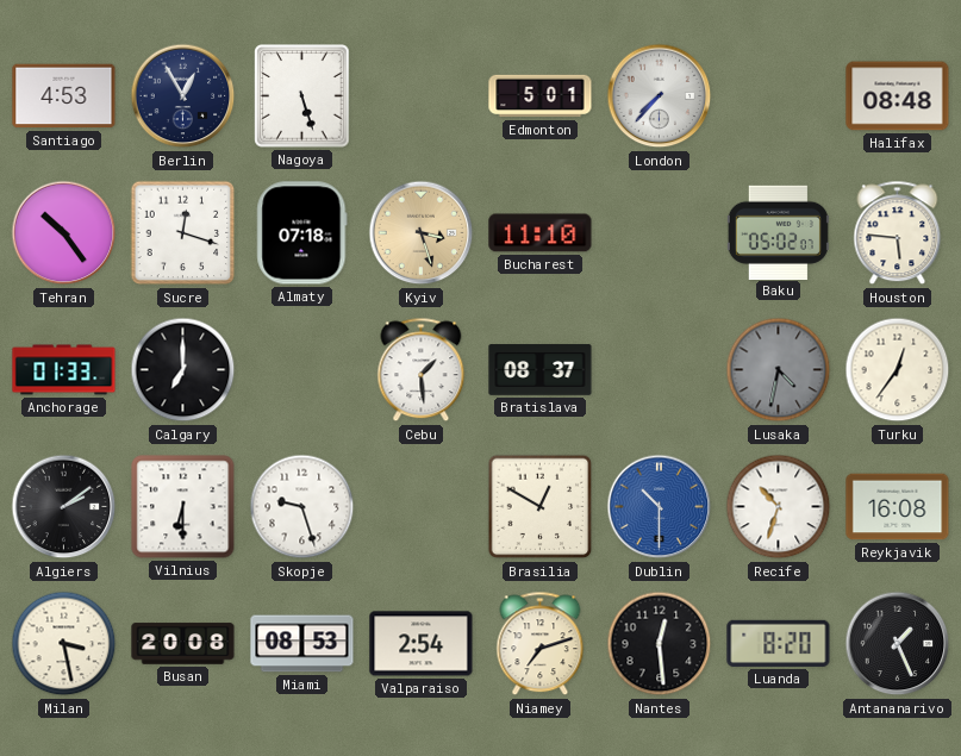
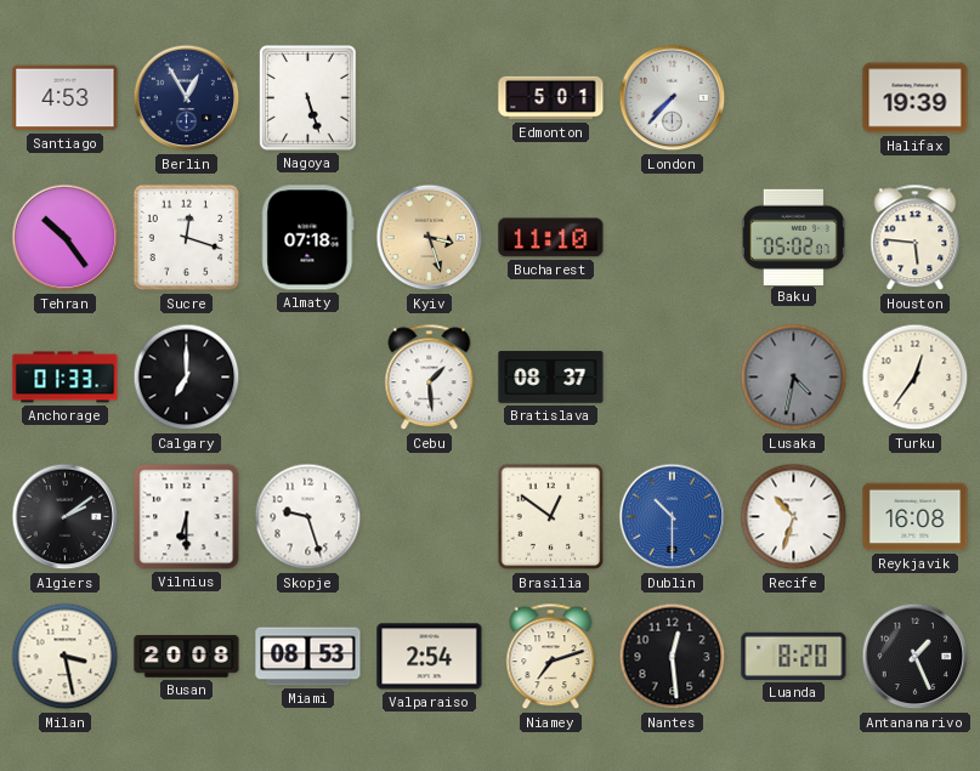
Halifax: 08:48 -> 19:39
Brasilia: 12:50 -> 12:51
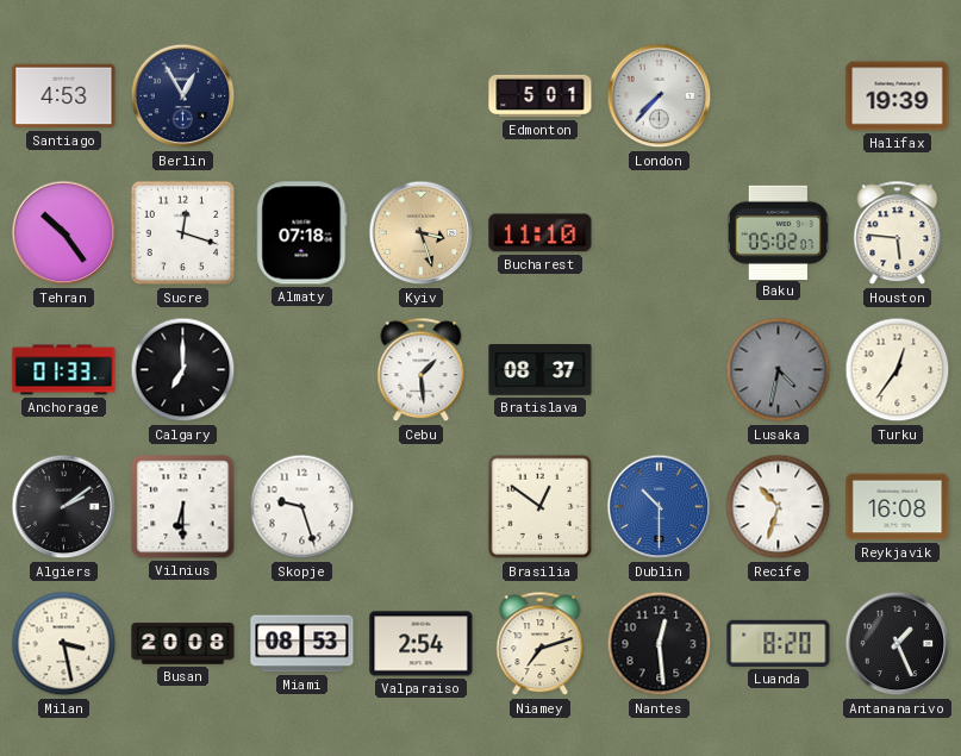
Nagoya: 5:27 -> none
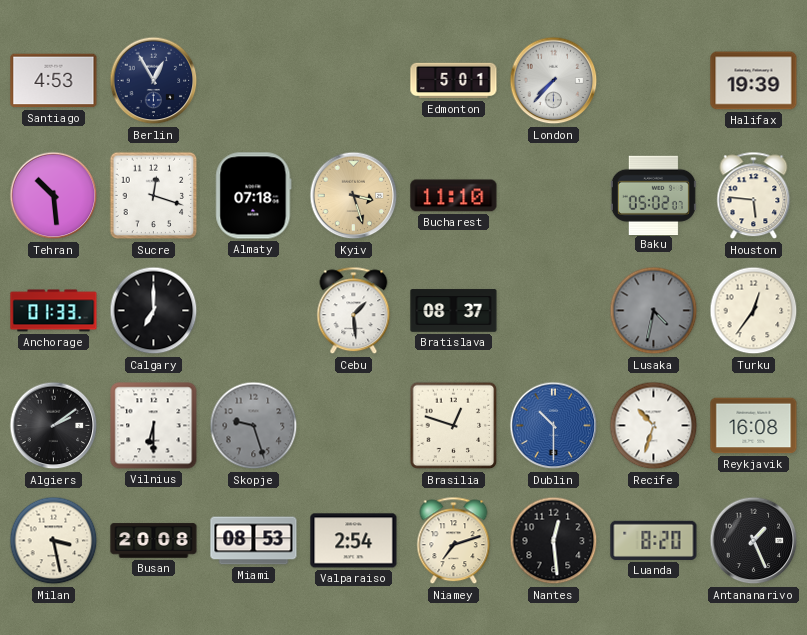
Tehran: 10:24 -> 10:29
Skopje dial: white -> grey
Brasilia: 12:51 -> 12:48
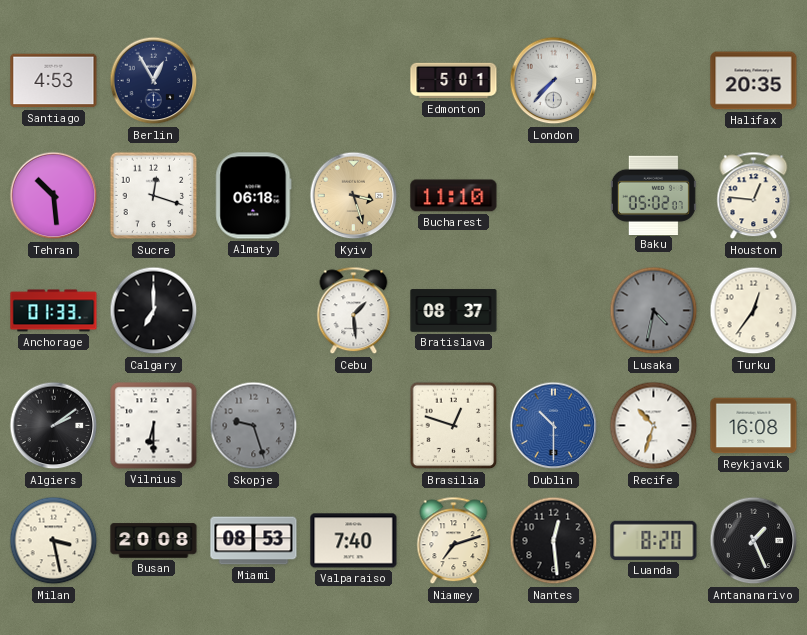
Halifax: 19:39 -> 20:35
Almaty: 07:18 -> 06:18
Houston: 5:46 -> 12:46
Valparaiso: 2:54 -> 7:40
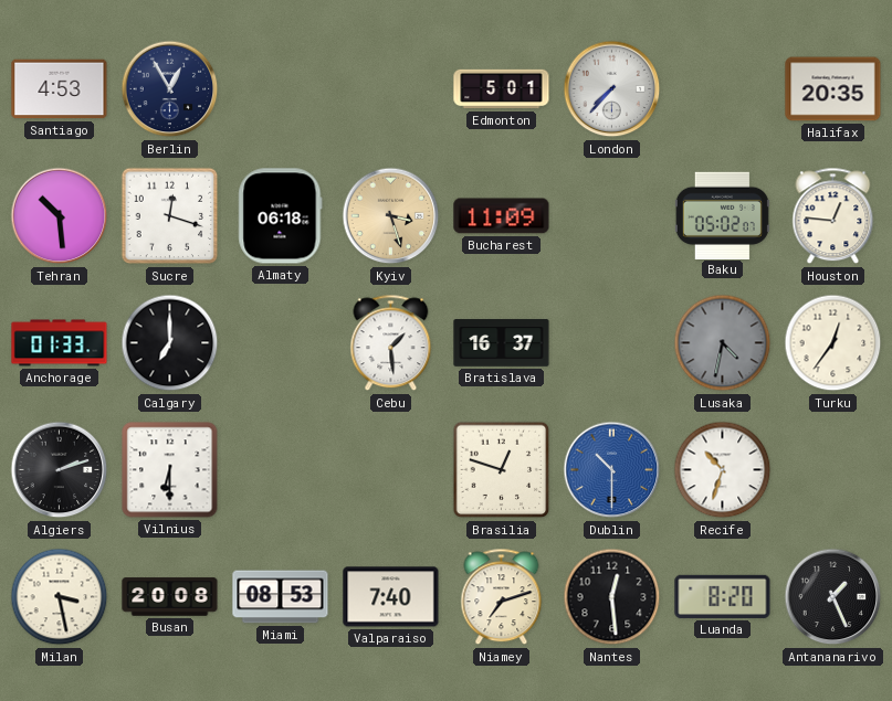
Bucharest: 11:10 -> 11:09
Bratislava: 08:37 -> 16:37
Algiers: 2:09 -> 2:12
Skopje: 9:27 -> none
Reykjavik: 16:08 -> none
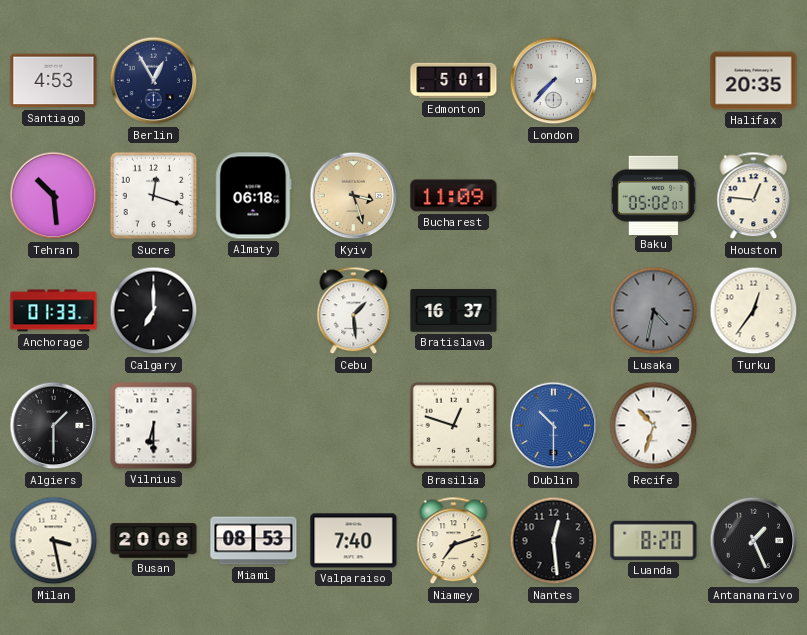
Algiers: 2:12 -> 1:30
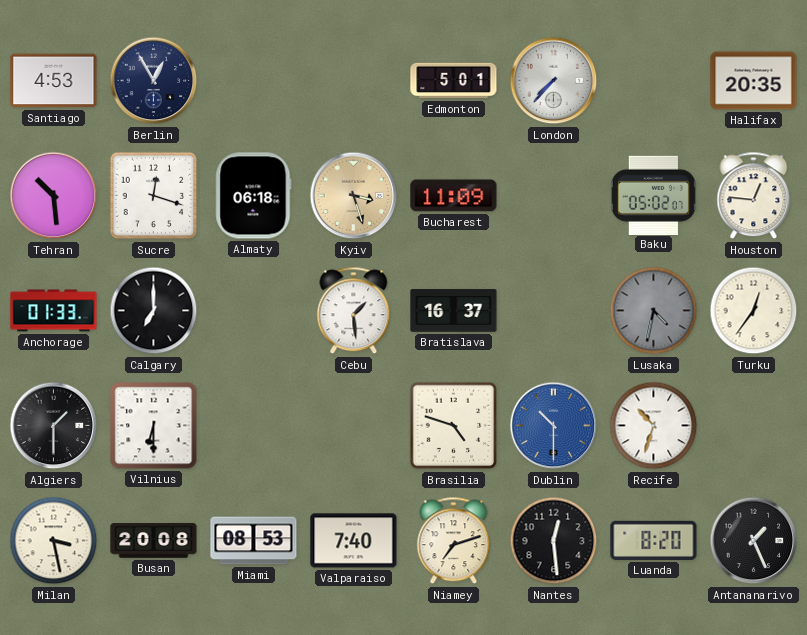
Brasilia: 12:48 -> 4:48
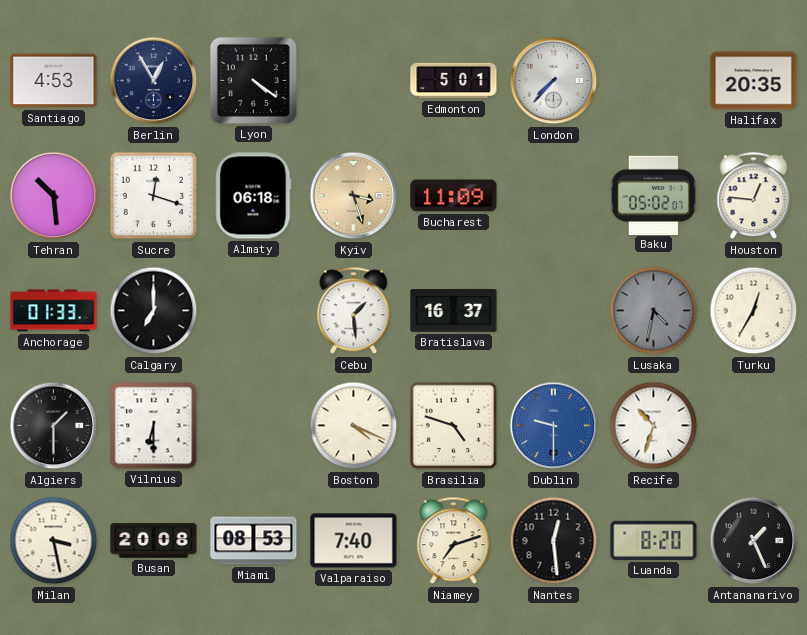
Lyon: none -> 4:21
Turku: 12:36 -> 12:35
Boston: none -> 4:19
Dublin: 10:30 -> 9:30
